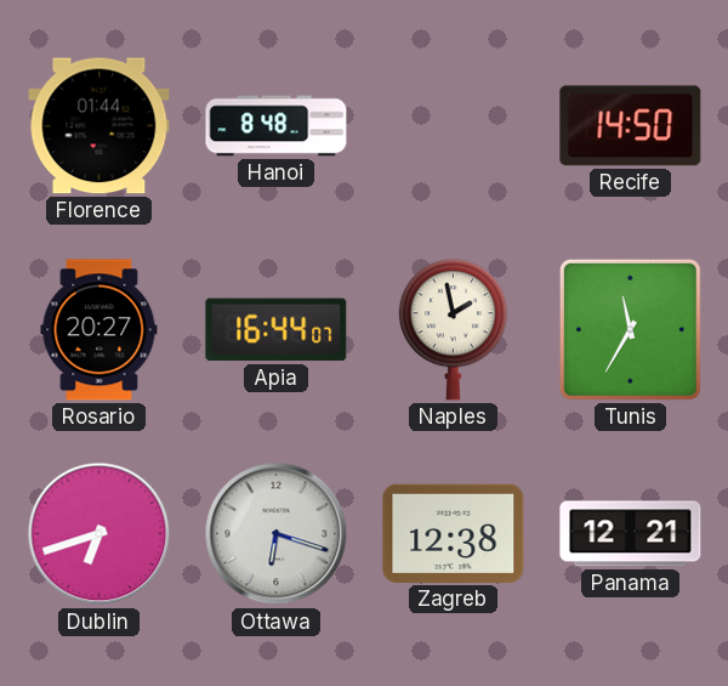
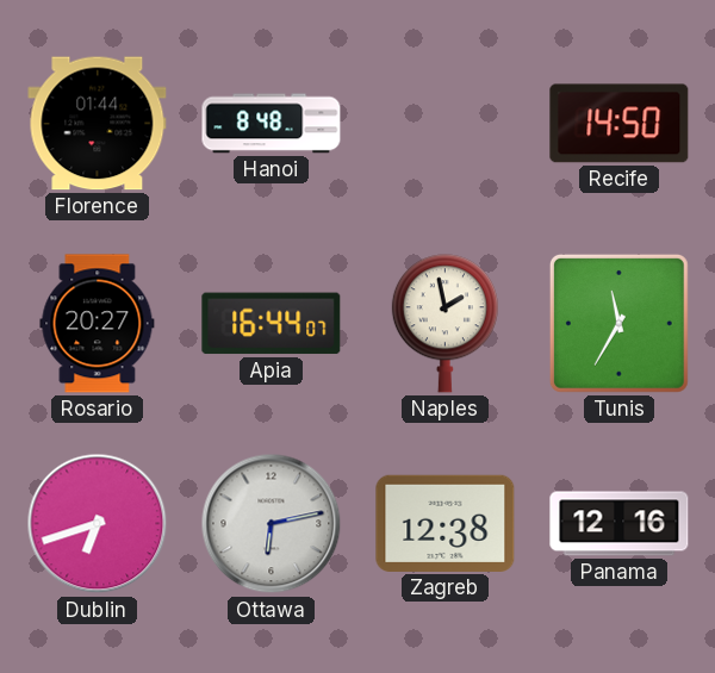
Ottawa: 6:18 -> 6:13
Panama: 12:21 -> 12:16
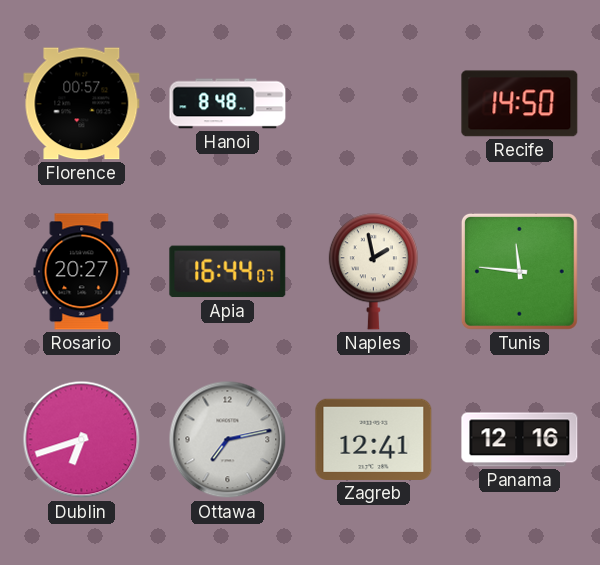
Florence: 01:44 -> 00:57
Tunis: 11:35 -> 11:46
Ottawa: 6:13 -> 7:13
Zagreb: 12:38 -> 12:41
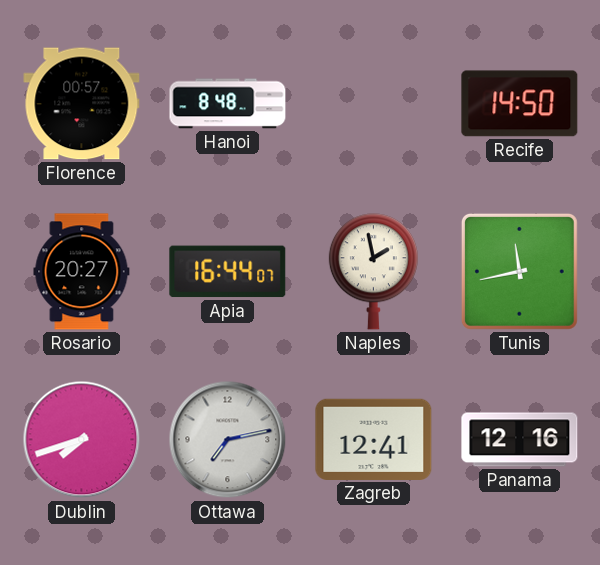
Tunis: 11:46 -> 11:43
Dublin: 6:42 -> 7:42
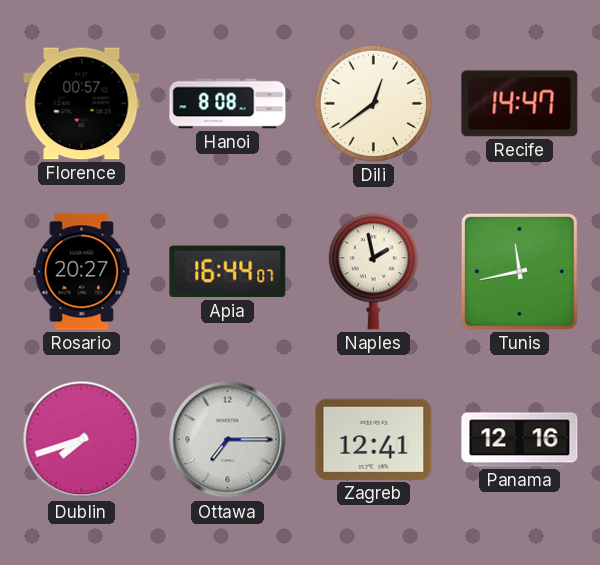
Hanoi: 8:48 -> 8:08
Dili: none -> 12:39
Recife: 14:50 -> 14:47
Ottawa: 7:13 -> 7:15
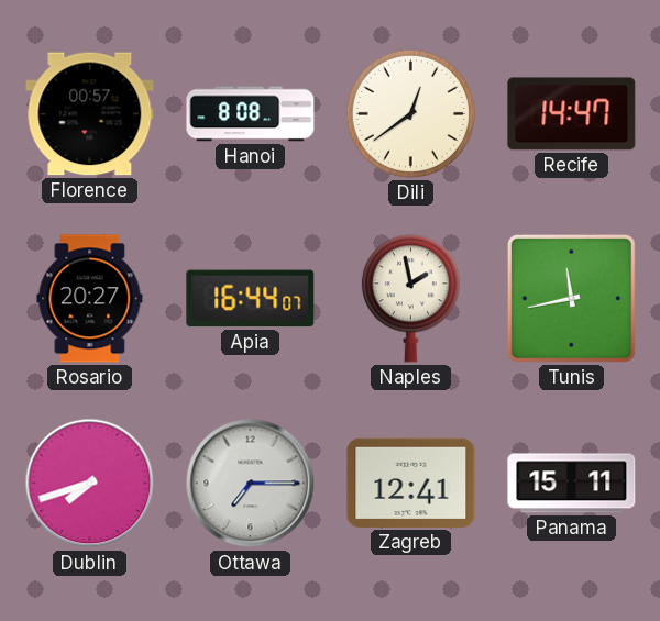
Panama: 12:16 -> 15:11
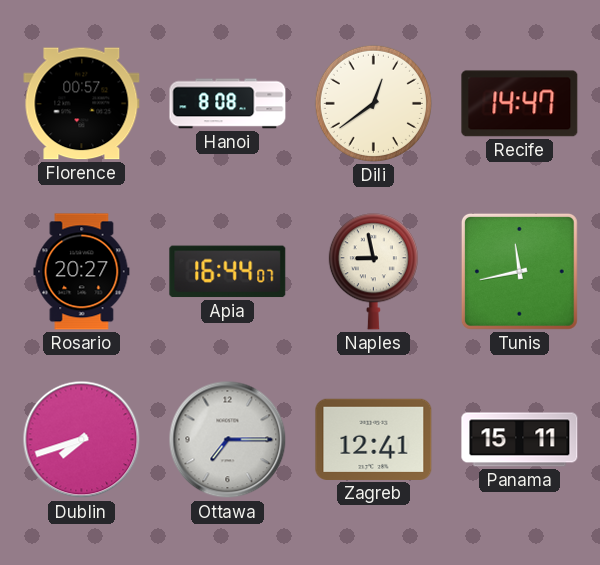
Naples: 1:58 -> 8:58
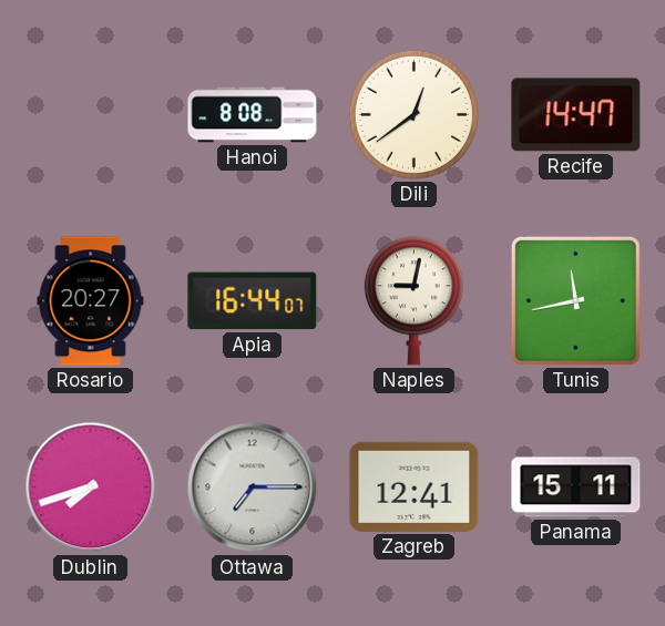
Florence: 00:57 -> none
Naples: 8:58 -> 9:02
